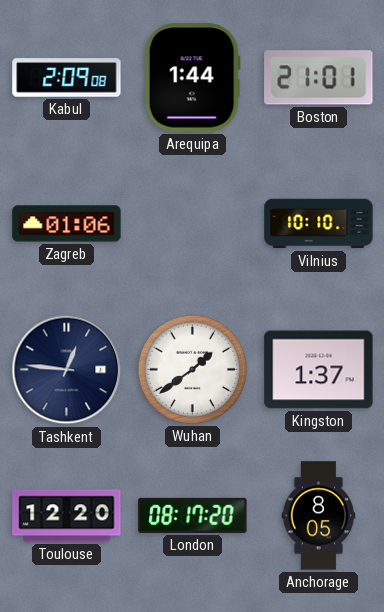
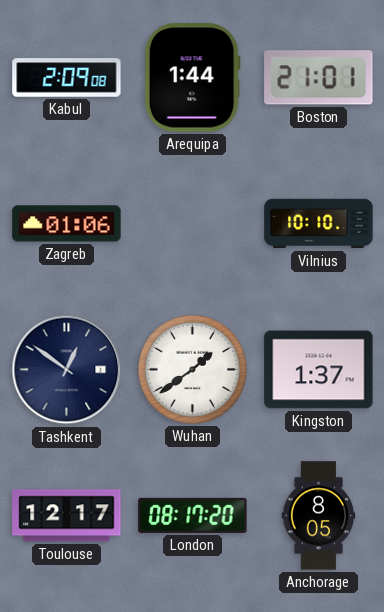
Tashkent: 12:46 -> 12:51
Toulouse: 12:20 -> 12:17
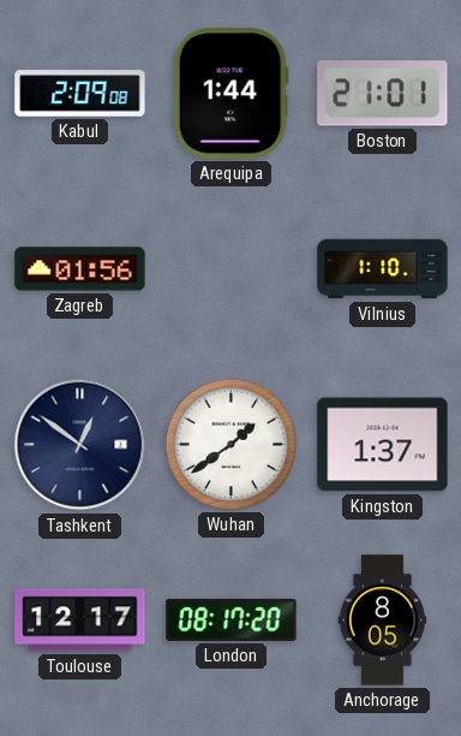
Zagreb: 01:06 -> 01:56
Vilnius: 10:10 -> 1:10
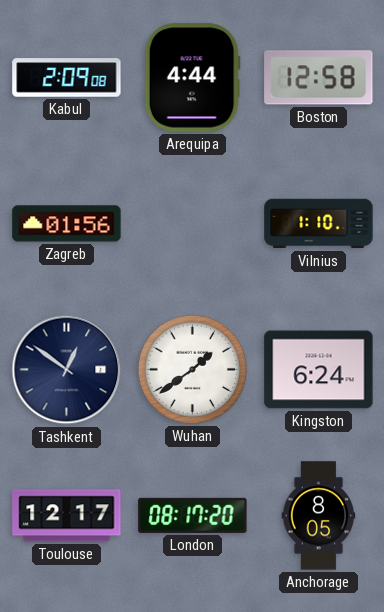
Arequipa: 1:44 -> 4:44
Boston: 21:01 -> 12:58
Kingston: 1:37 -> 6:24
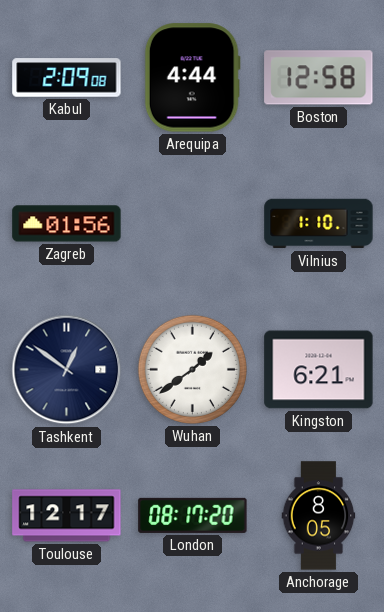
Kingston: 6:24 -> 6:21
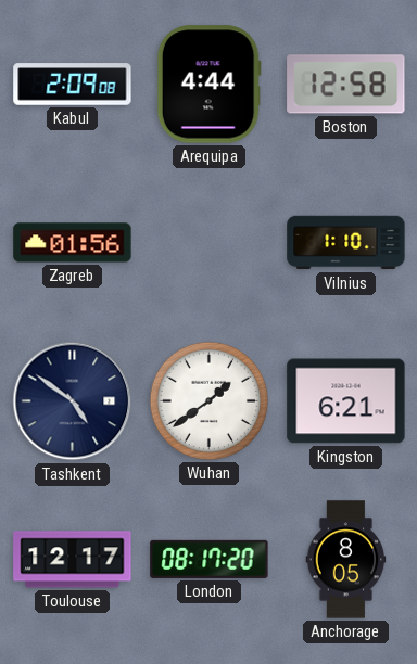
Tashkent: 12:51 -> 4:51
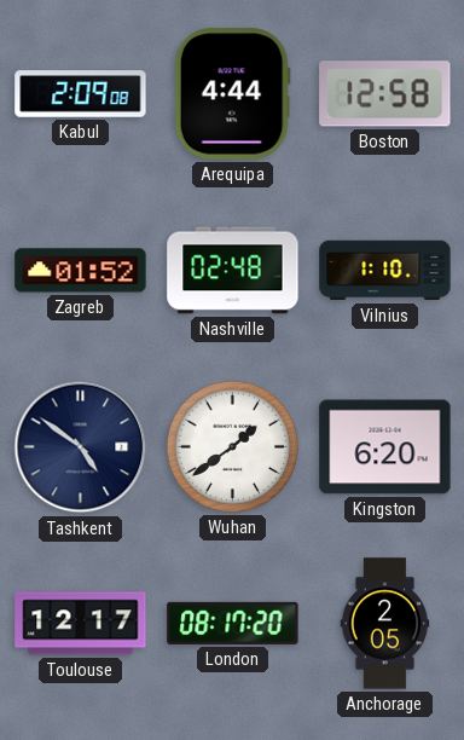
Zagreb: 01:56 -> 01:52
Nashville: none -> 02:48
Kingston: 6:21 -> 6:20
Anchorage: 8:05 -> 2:05
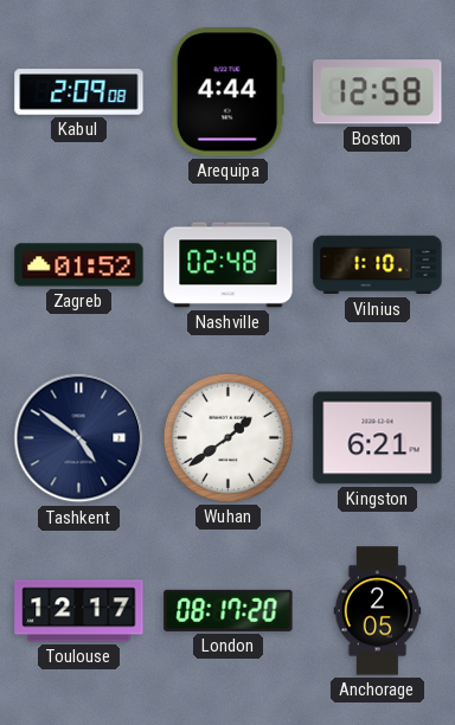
Kingston: 6:20 -> 6:21
